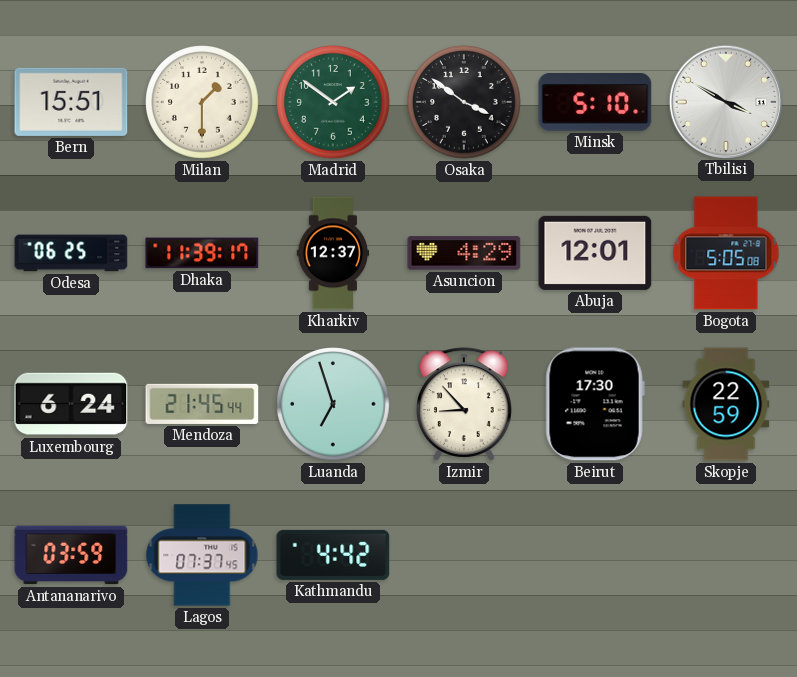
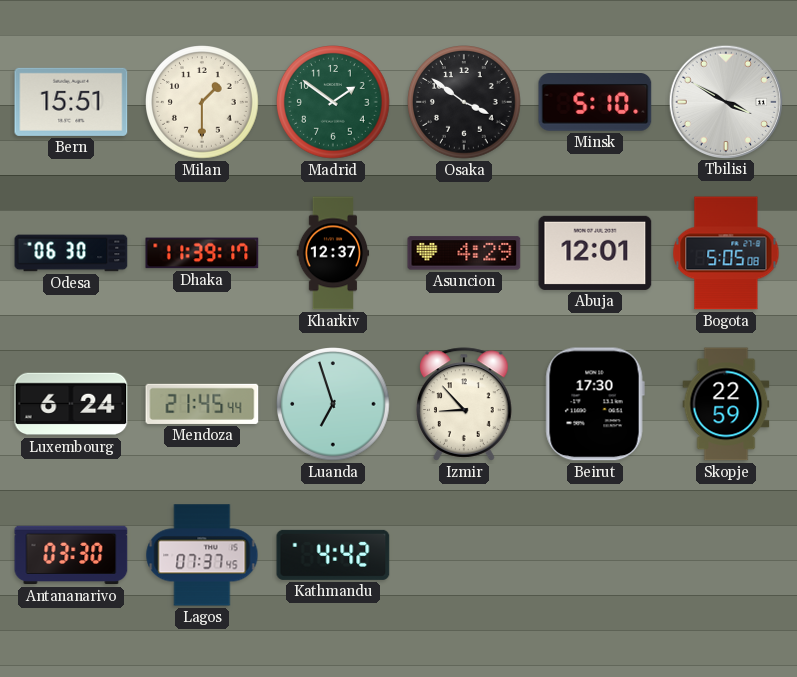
Odesa: 06:25 -> 06:30
Antananarivo: 03:59 -> 03:30
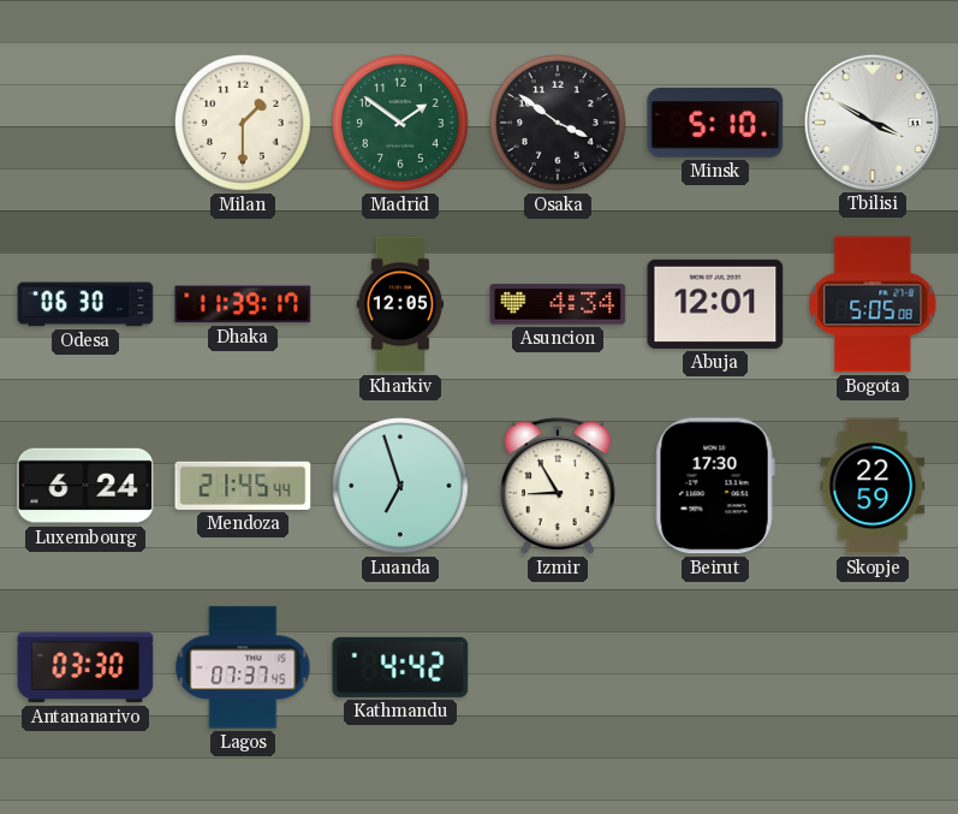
Bern: 15:51 -> none
Kharkiv: 12:37 -> 12:05
Asuncion: 4:29 -> 4:34
Izmir: 8:53 -> 8:55
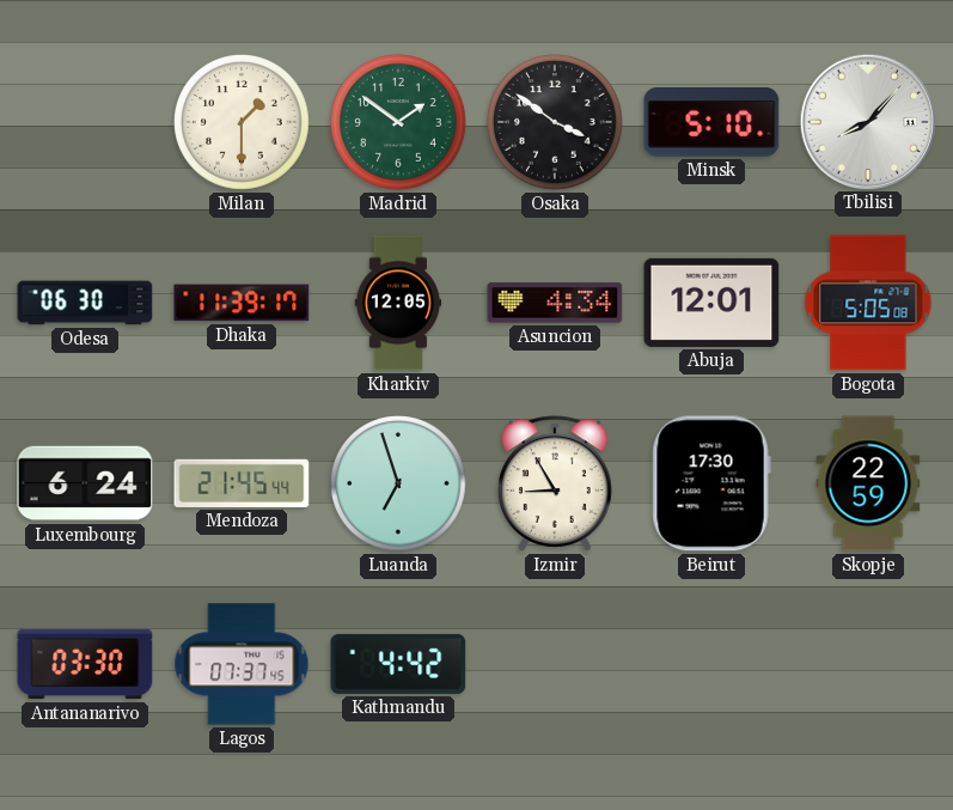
Tbilisi: 3:50 -> 8:07
